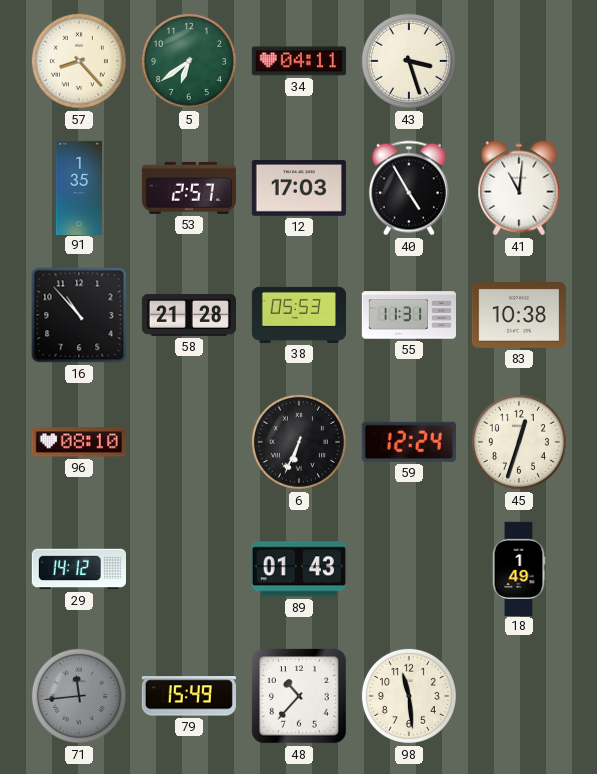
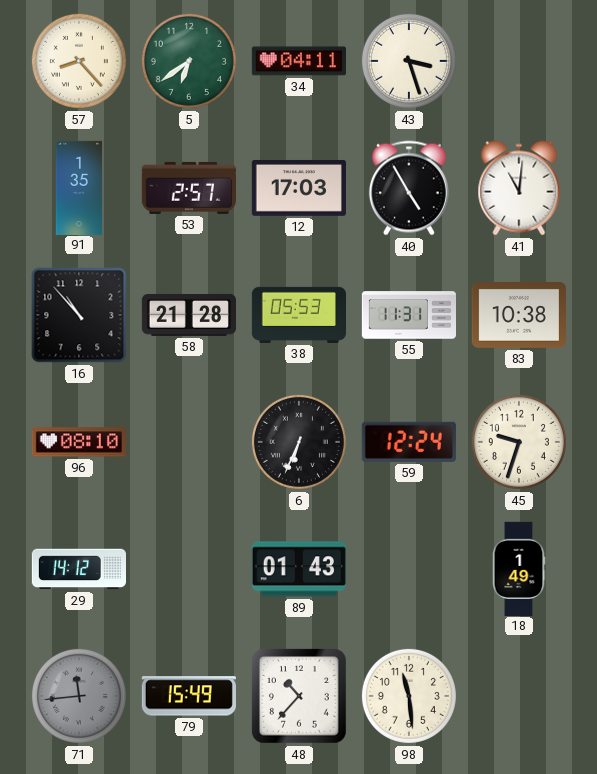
45: 12:33 -> 9:33
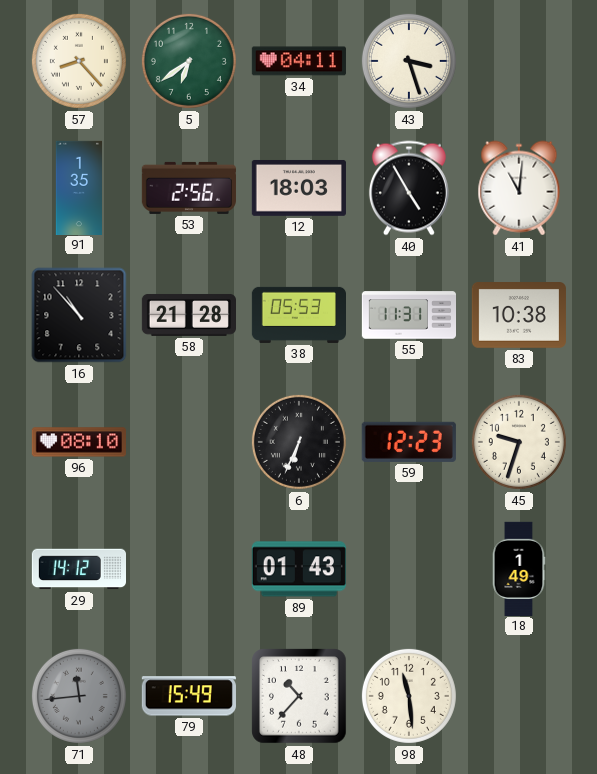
53: 2:57 -> 2:56
12: 17:03 -> 18:03
59: 12:24 -> 12:23
